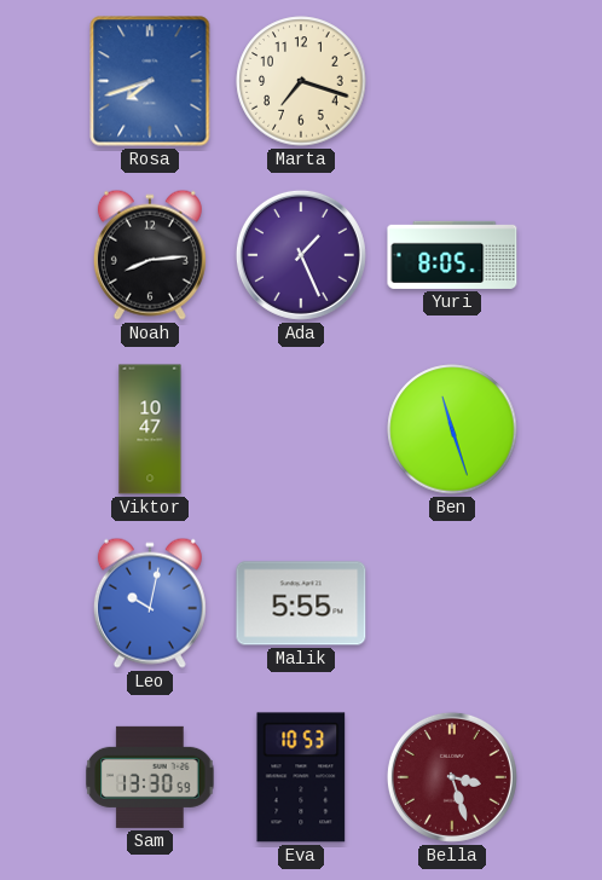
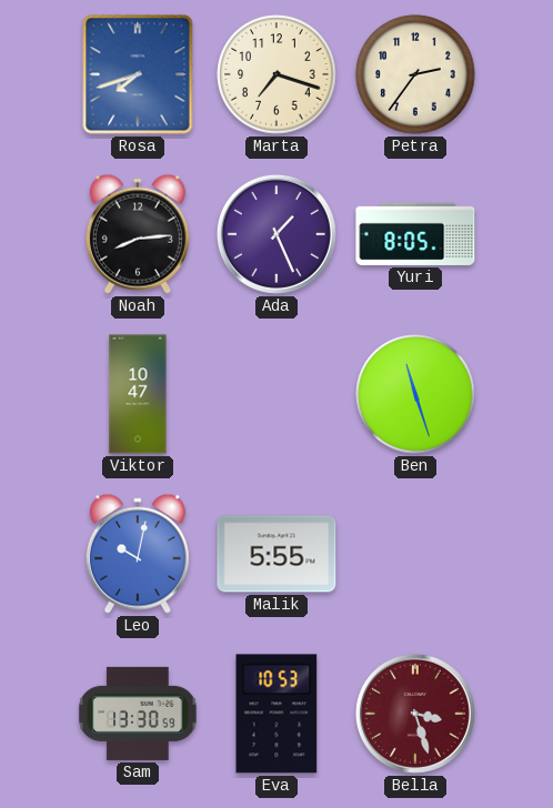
Petra: none -> 2:36
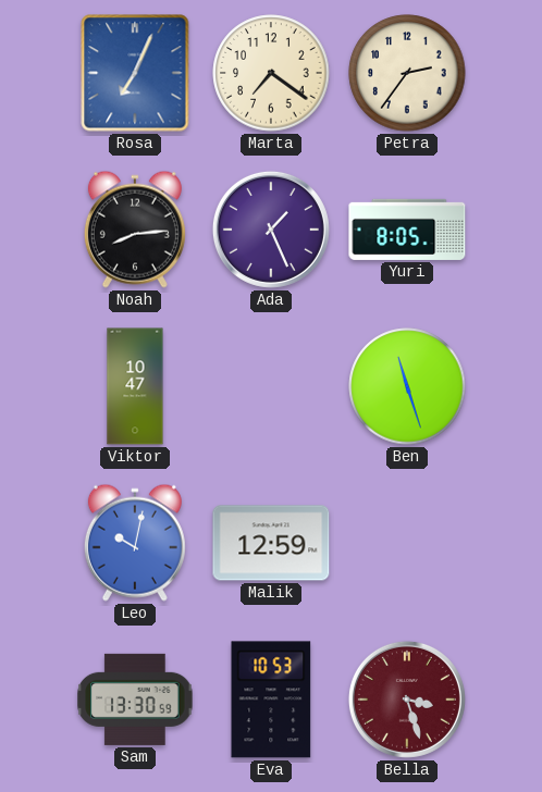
Rosa: 7:42 -> 7:04
Marta: 7:18 -> 7:21
Malik: 5:55 -> 12:59
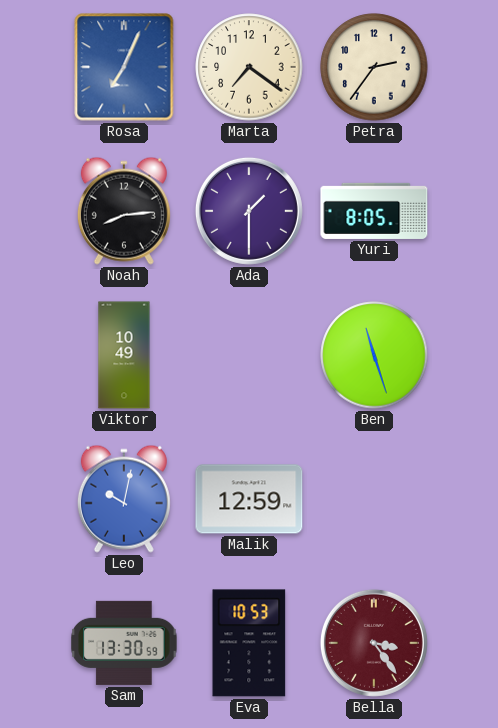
Ada: 1:26 -> 1:30
Viktor: 10:47 -> 10:49
Bella: 3:27 -> 3:24
